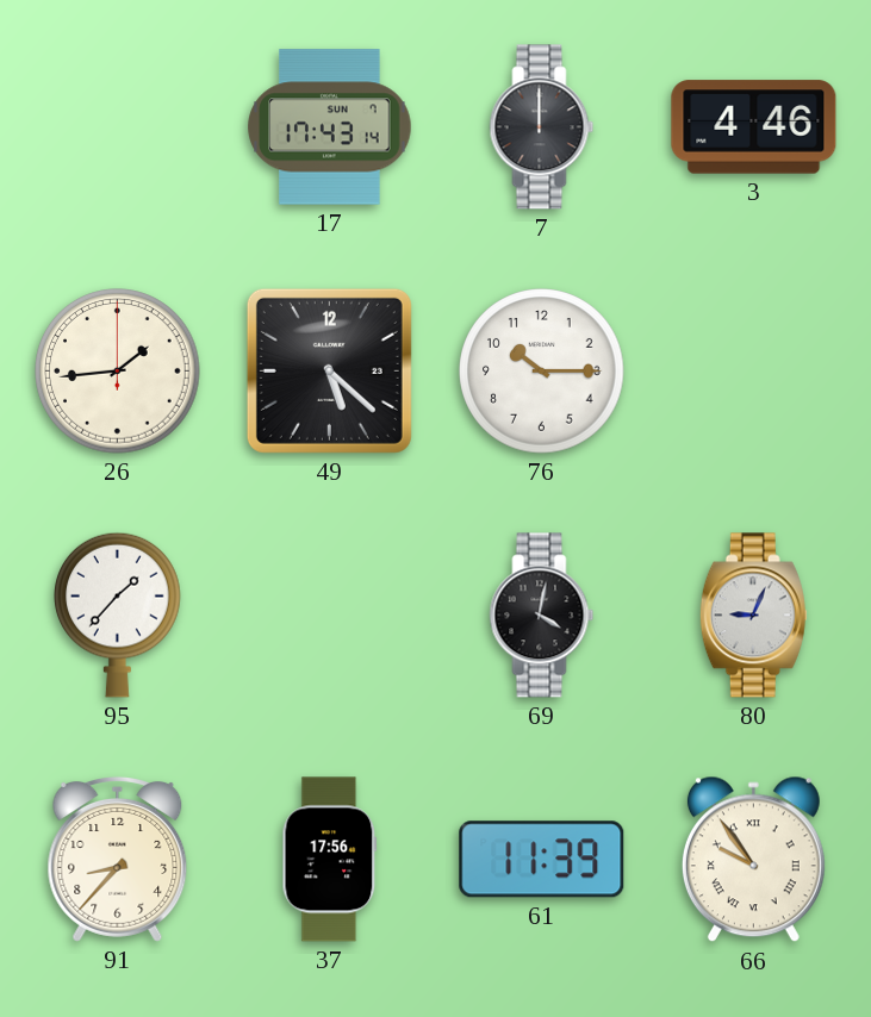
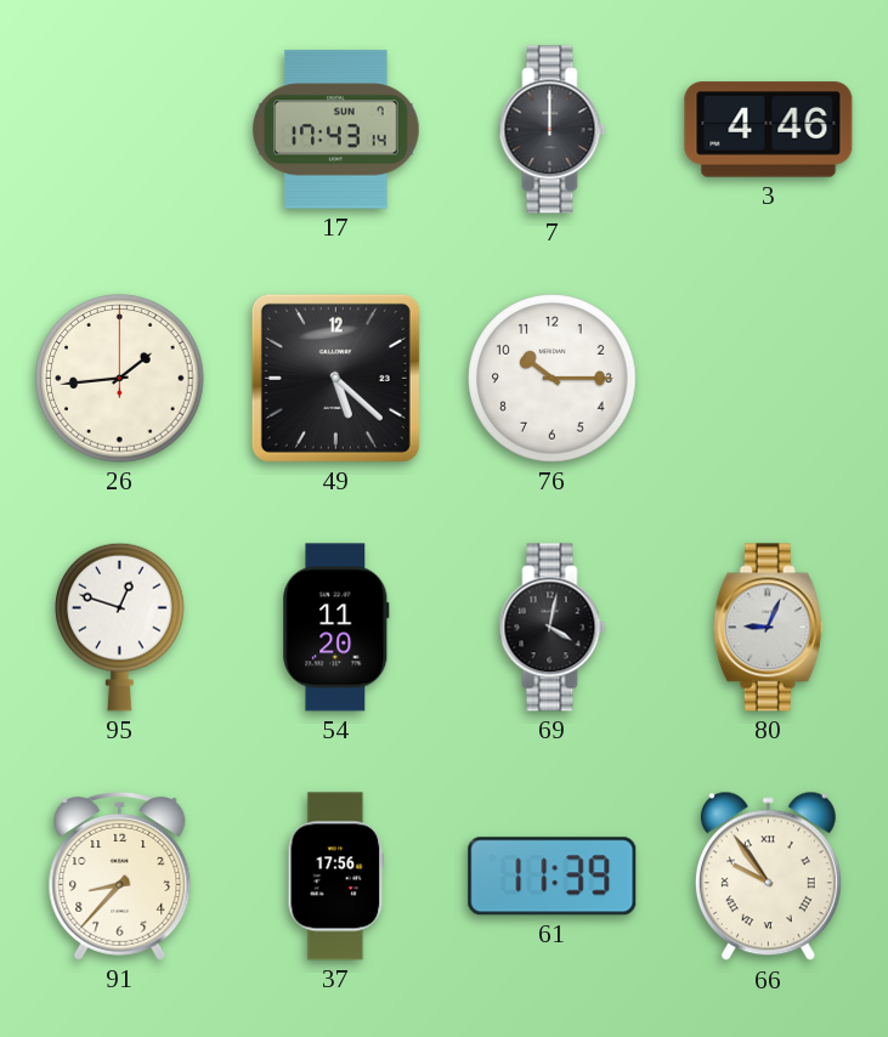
95: 1:37 -> 12:48
54: none -> 11:20
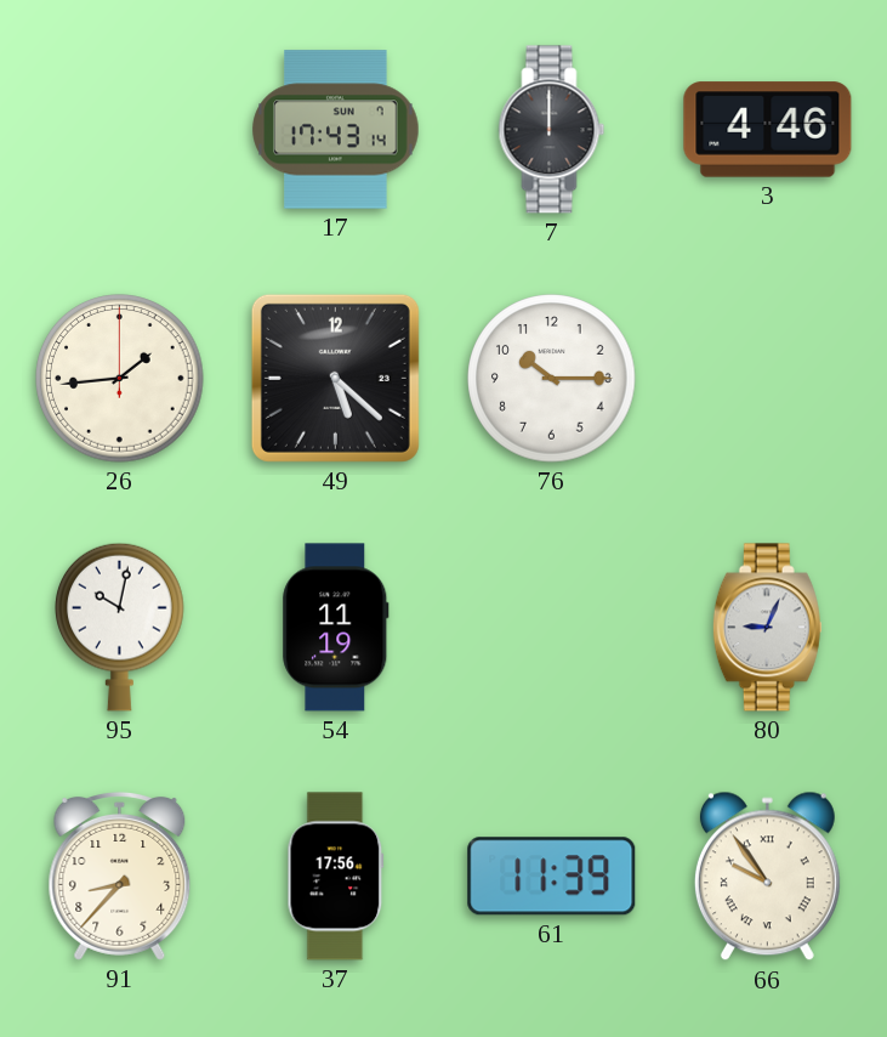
95: 12:48 -> 10:02
54: 11:20 -> 11:19
69: 4:02 -> none
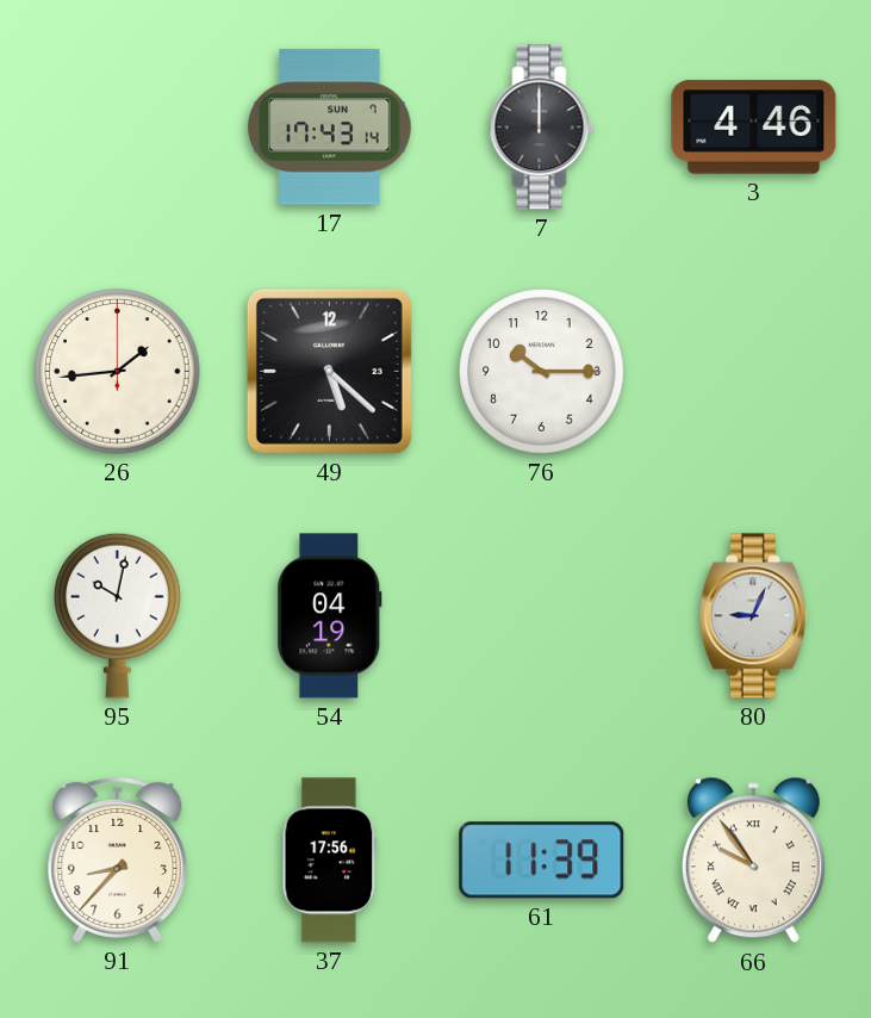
54: 11:19 -> 04:19
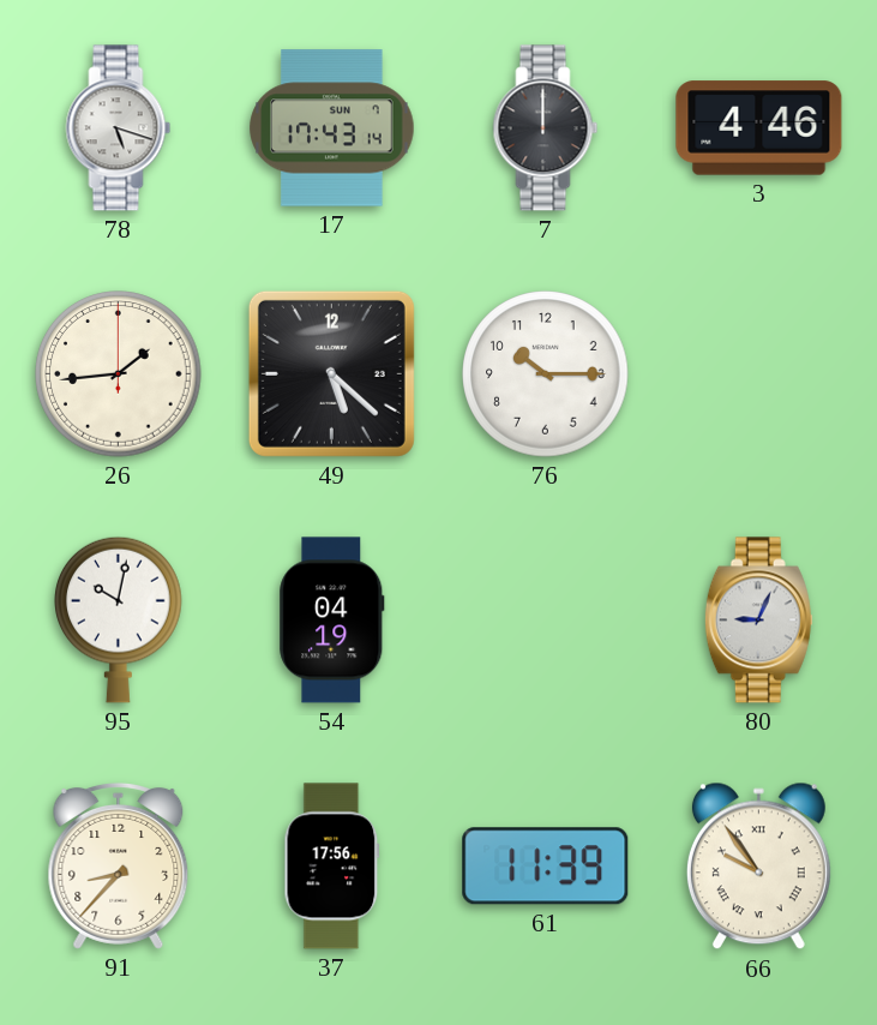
78: none -> 5:18
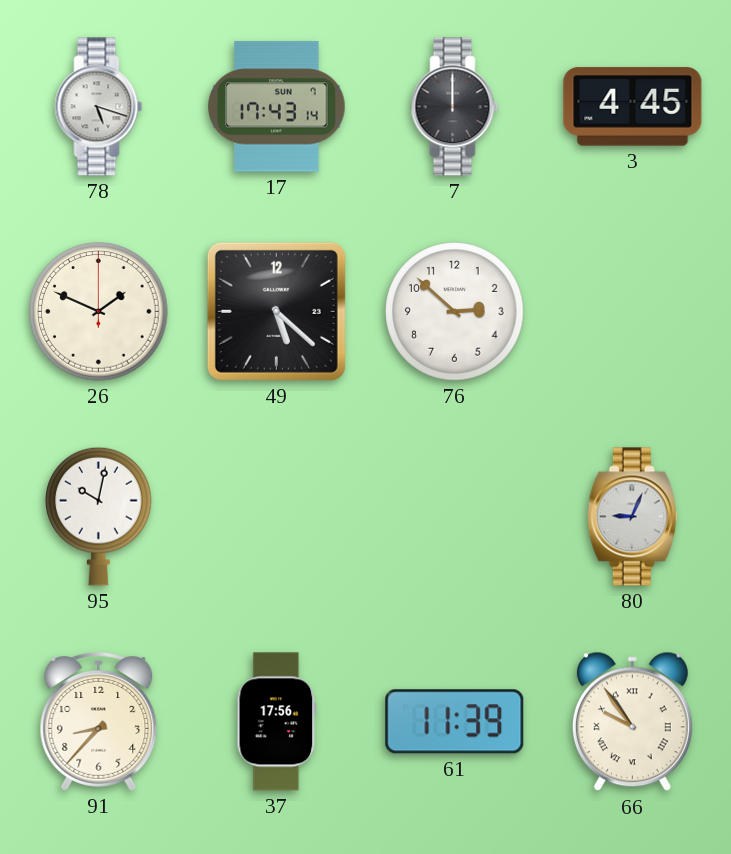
3: 4:46 -> 4:45
26: 1:44 -> 1:49
76: 10:15 -> 2:52
54: 04:19 -> none
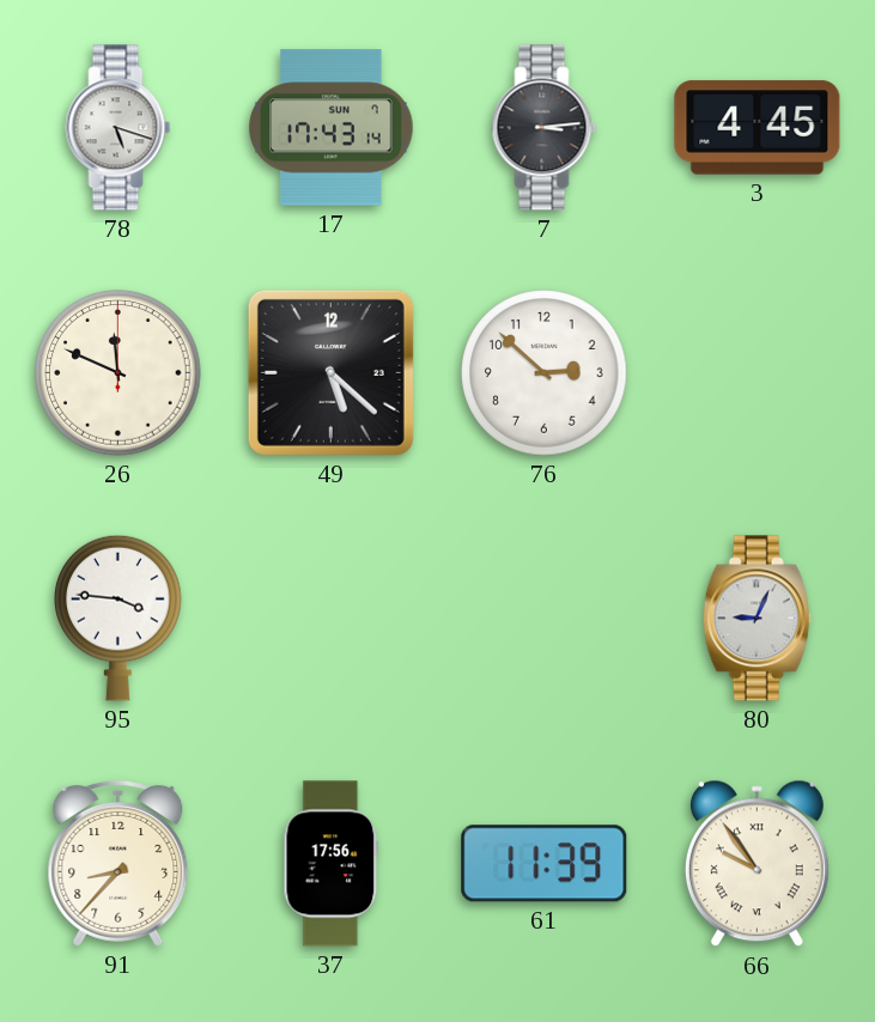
7: 12:00 -> 3:14
26: 1:49 -> 11:49
95: 10:02 -> 3:46
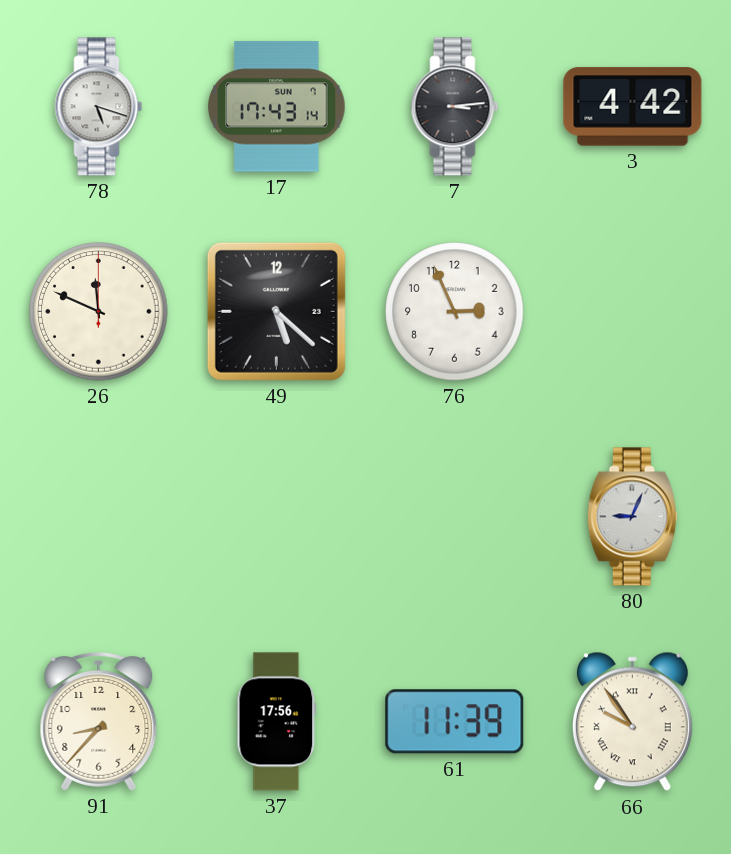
3: 4:45 -> 4:42
76: 2:52 -> 2:56
95: 3:46 -> none
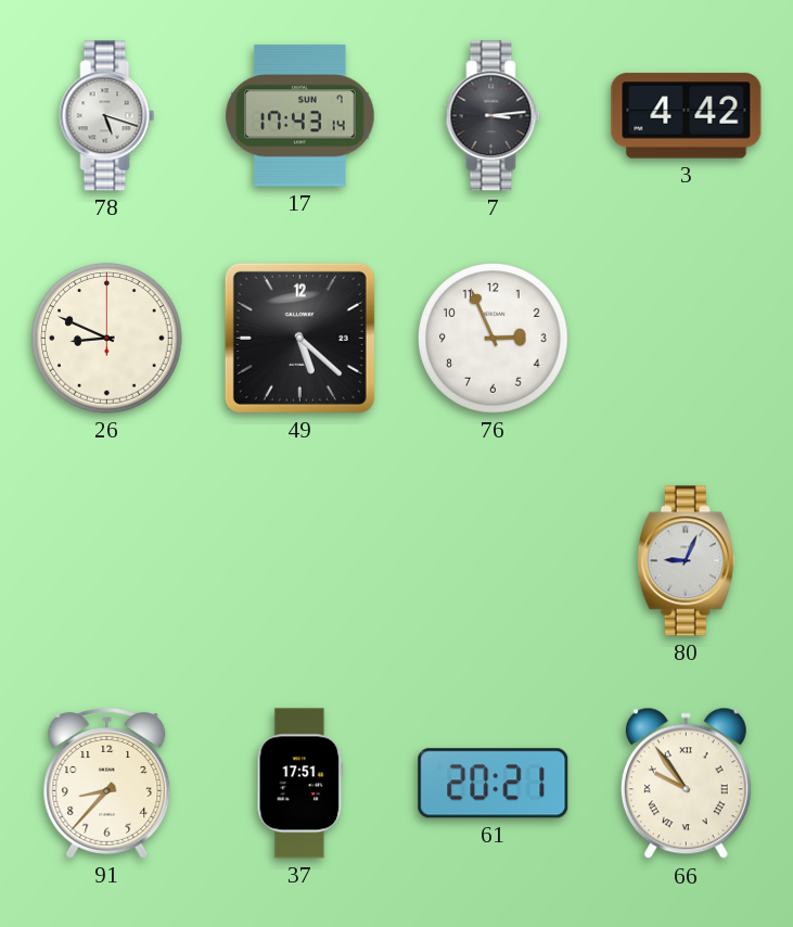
26: 11:49 -> 8:49
37: 17:56 -> 17:51
61: 11:39 -> 20:21
